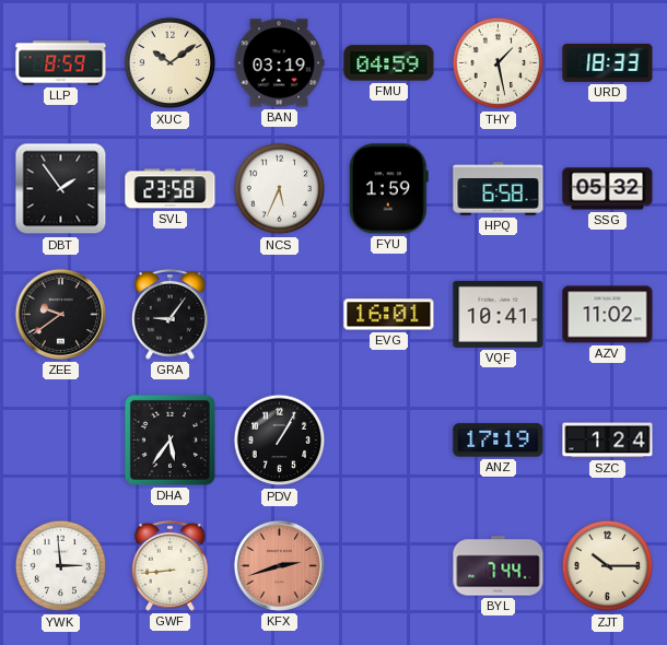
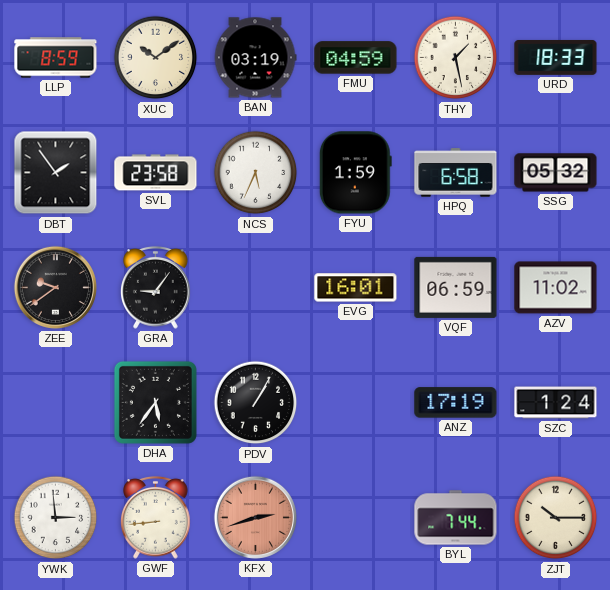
VQF: 10:41 -> 06:59
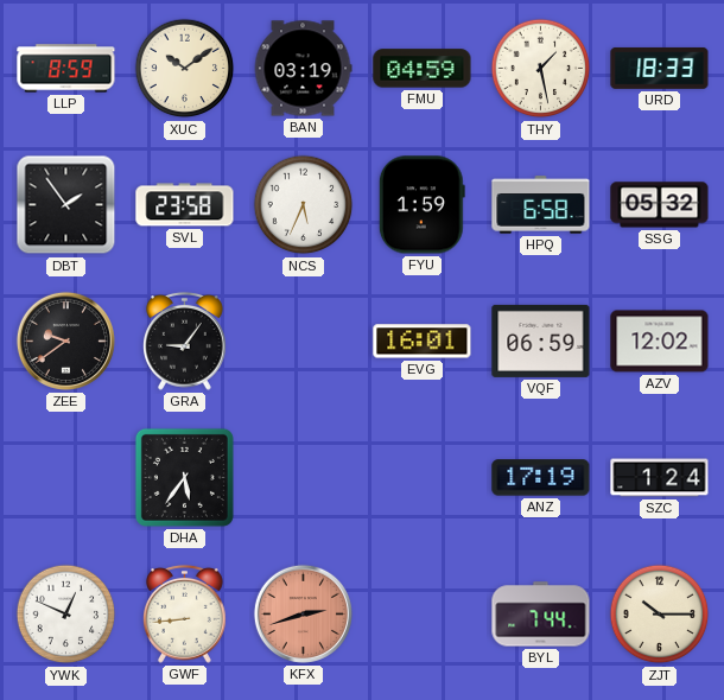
AZV: 11:02 -> 12:02
PDV: 1:05 -> none
YWK: 2:59 -> 12:49
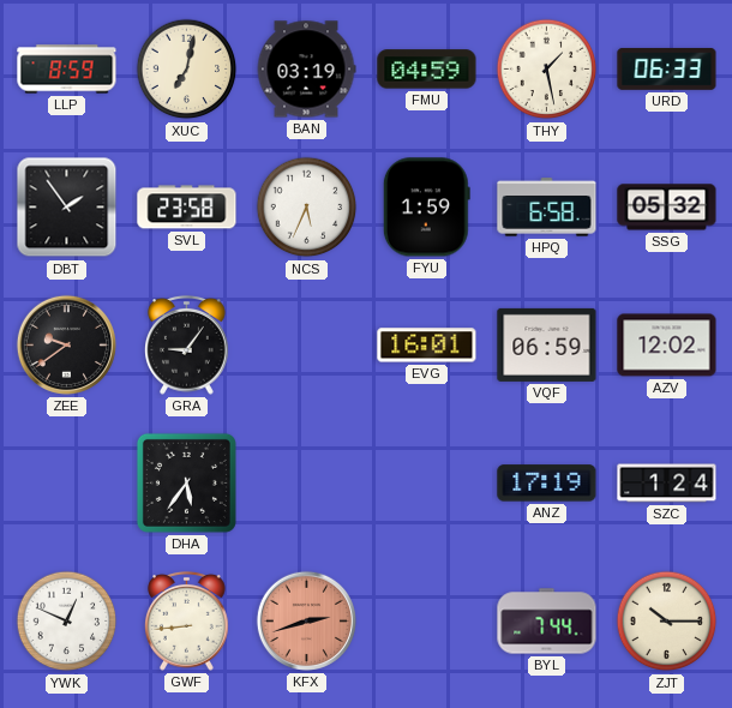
XUC: 10:09 -> 7:02
URD: 18:33 -> 06:33
